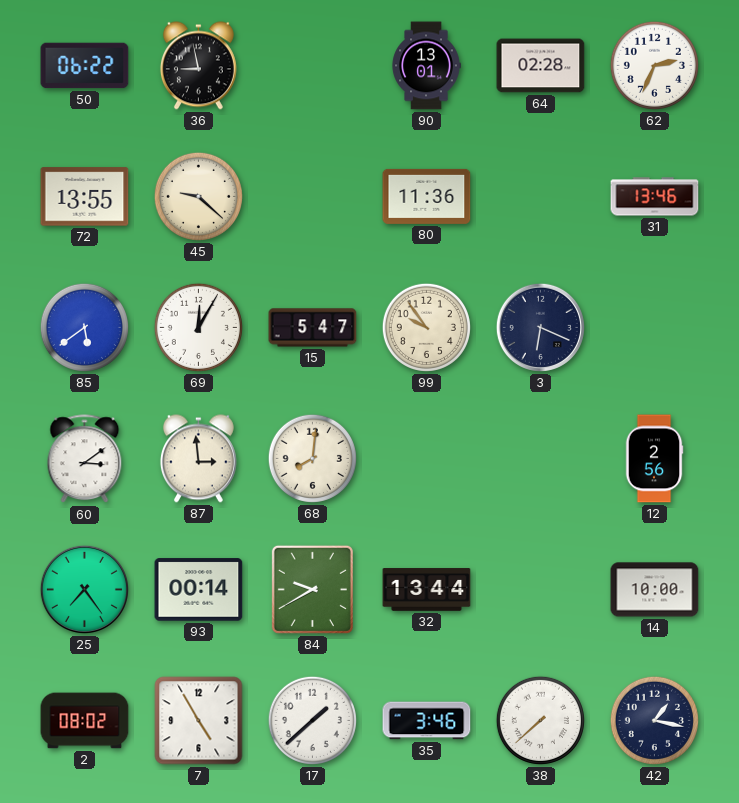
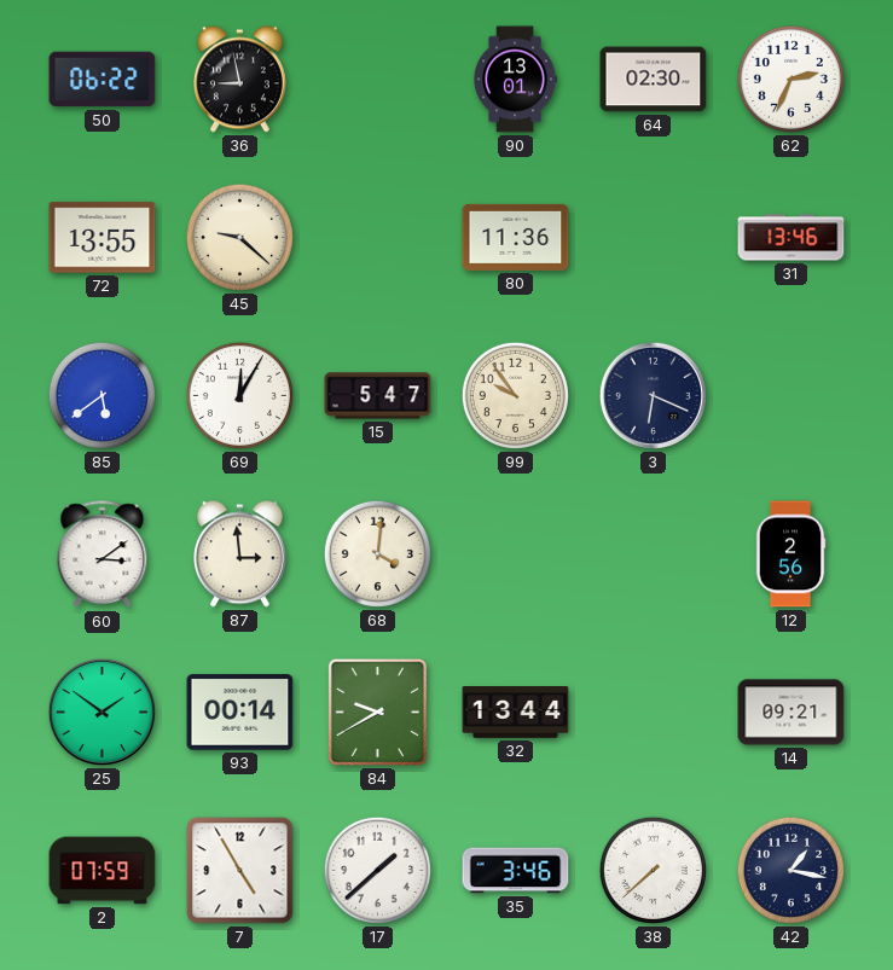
64: 02:28 -> 02:30
68: 8:01 -> 4:01
25: 7:24 -> 1:51
14: 10:00 -> 09:21
2: 08:02 -> 07:59
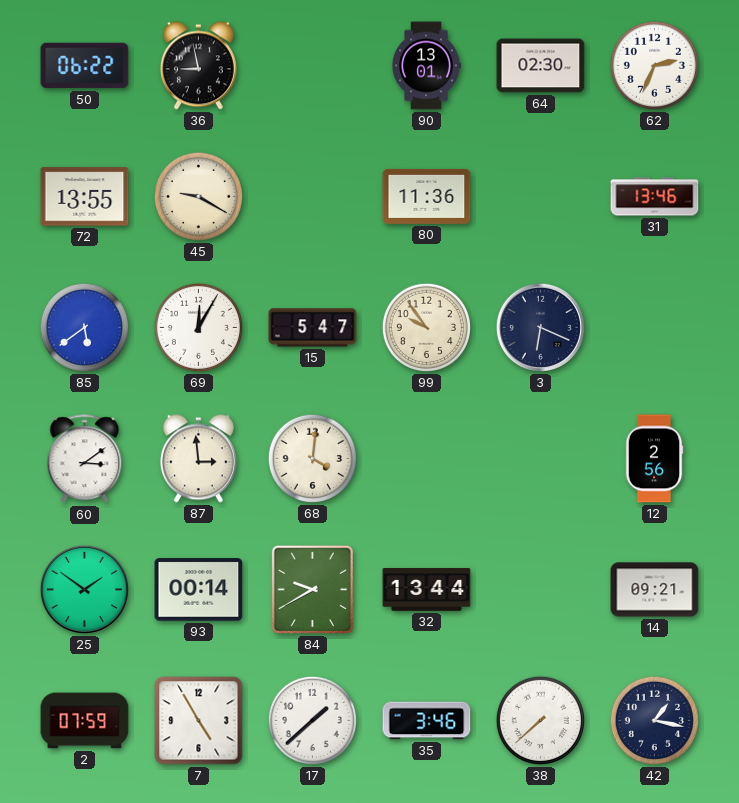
45: 9:22 -> 9:20
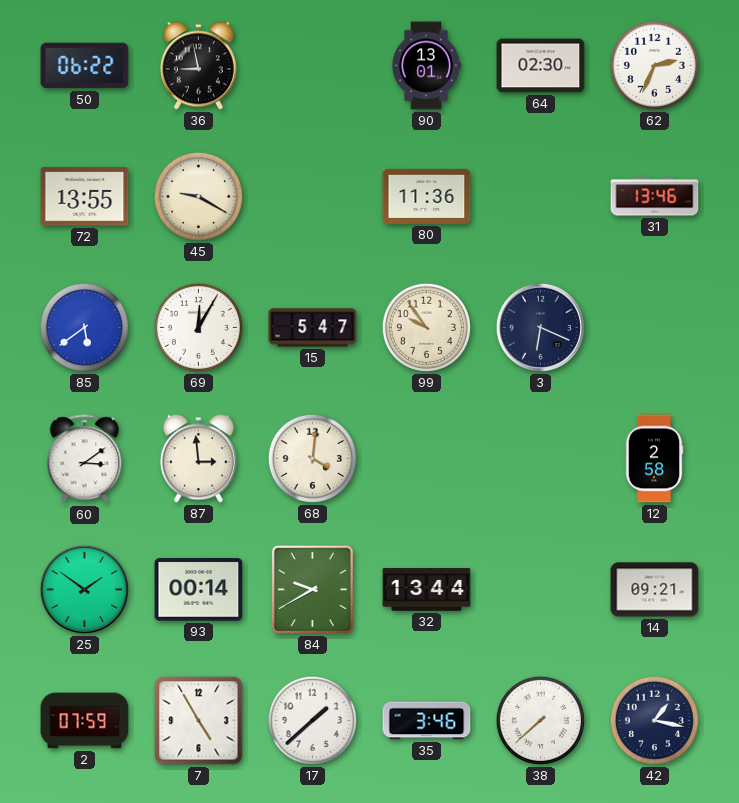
12: 2:56 -> 2:58
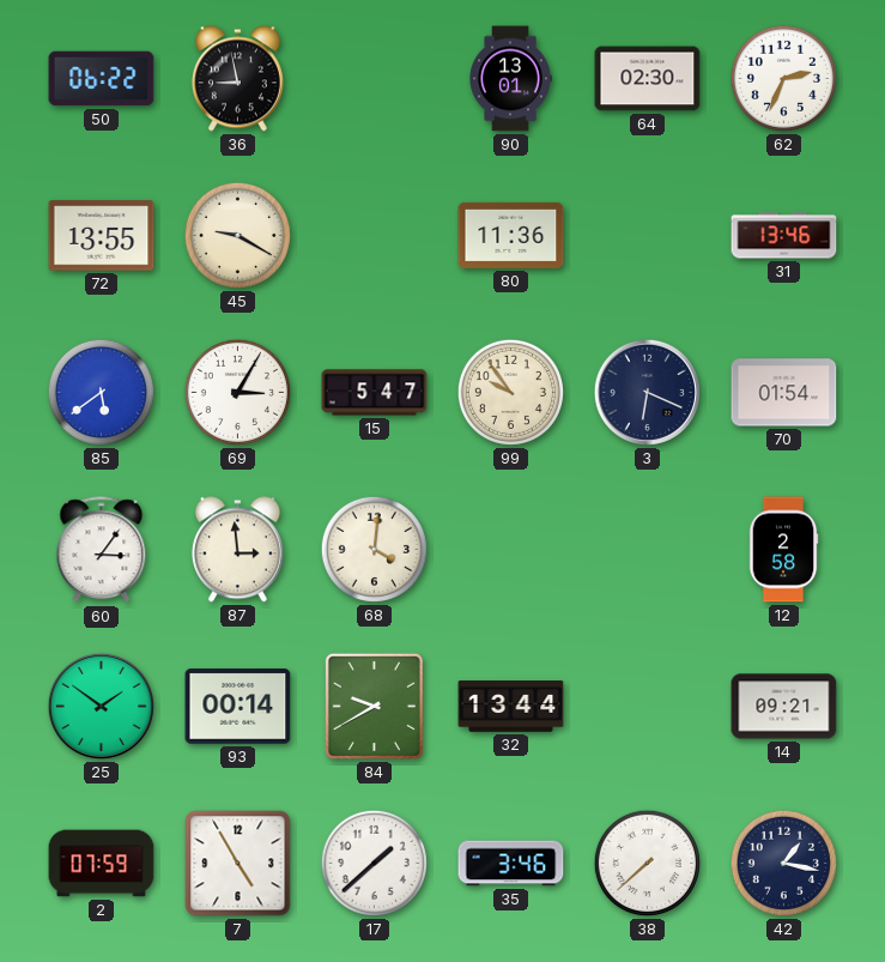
69: 12:05 -> 3:05
70: none -> 01:54
60: 3:09 -> 3:06
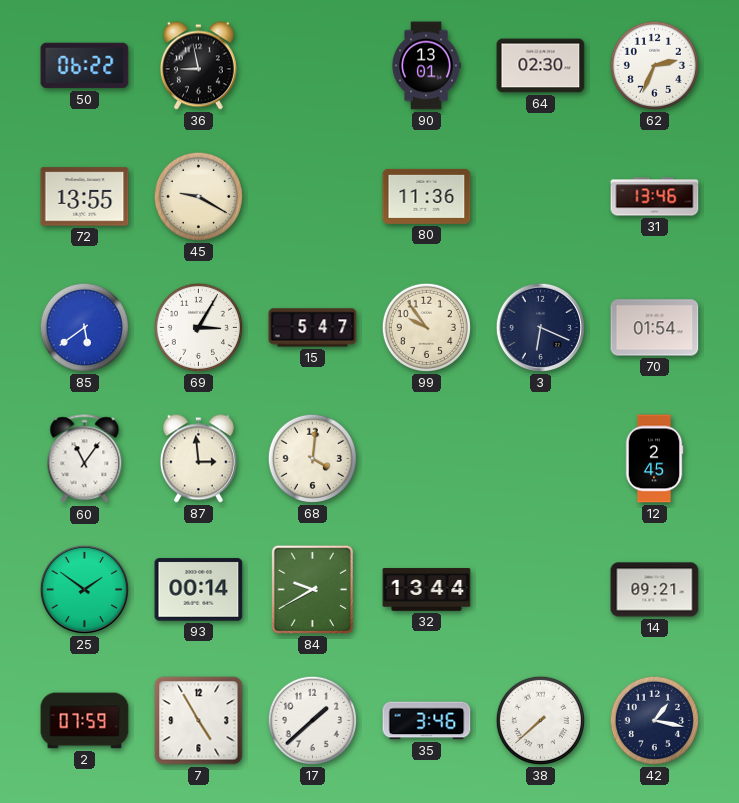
60: 3:06 -> 11:06
12: 2:58 -> 2:45
